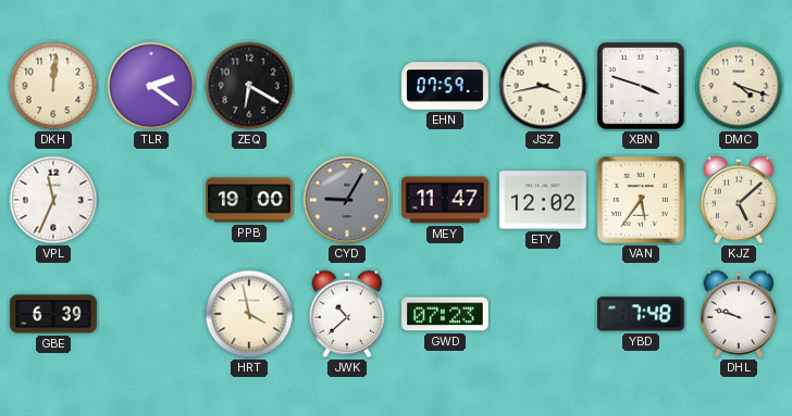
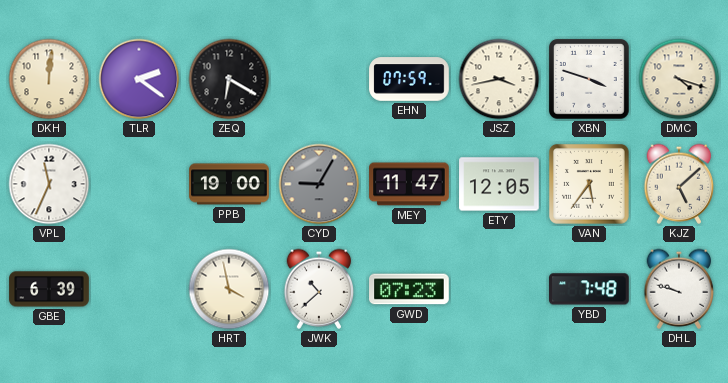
ETY: 12:02 -> 12:05
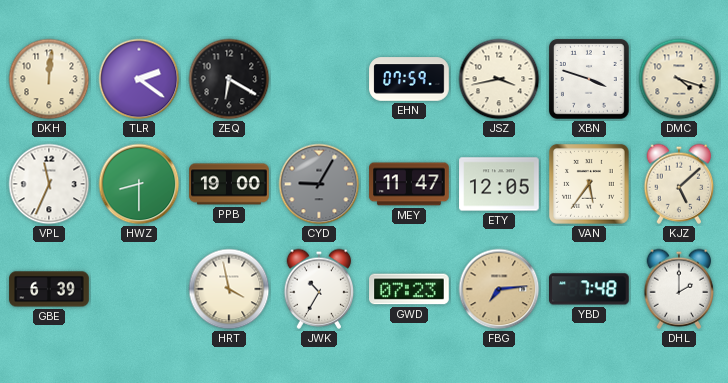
HWZ: none -> 8:30
JWK: 10:38 -> 10:35
FBG: none -> 7:14
DHL: 9:48 -> 2:00
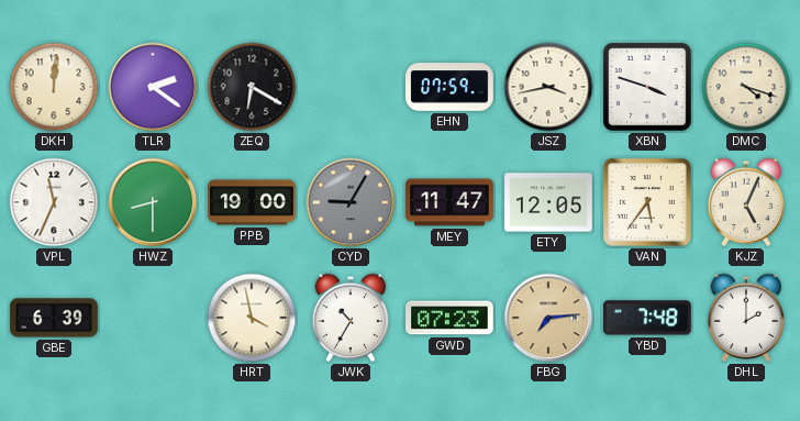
KJZ: 5:08 -> 5:04
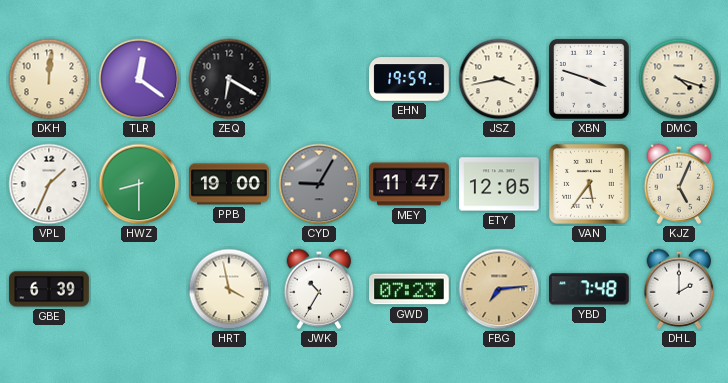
TLR: 2:21 -> 12:21
EHN: 07:59 -> 19:59
VPL: 11:34 -> 1:34
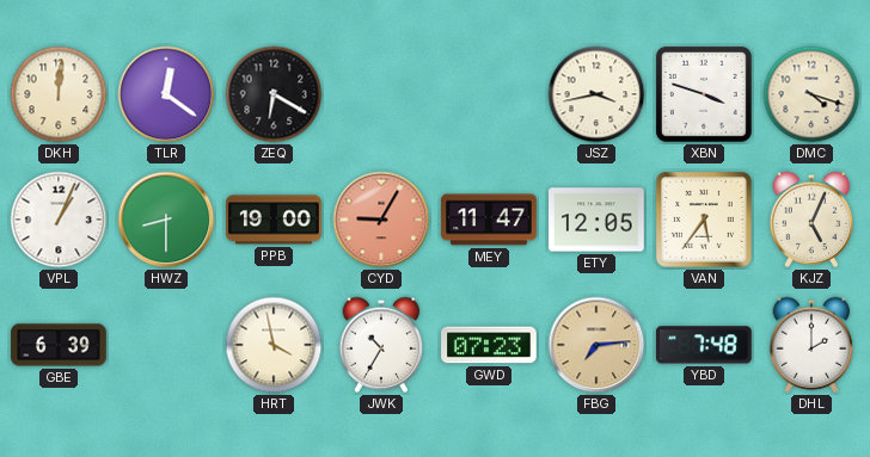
EHN: 19:59 -> none
VPL: 1:34 -> 1:04
CYD dial: grey -> salmon
